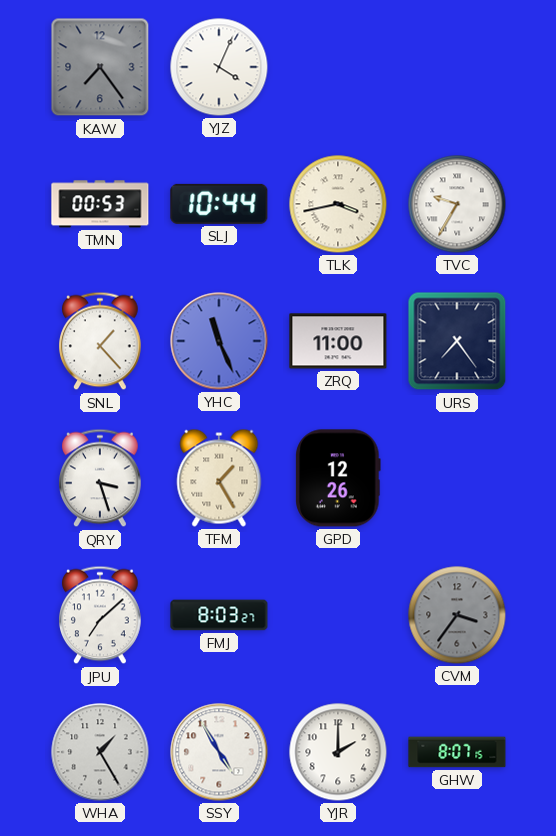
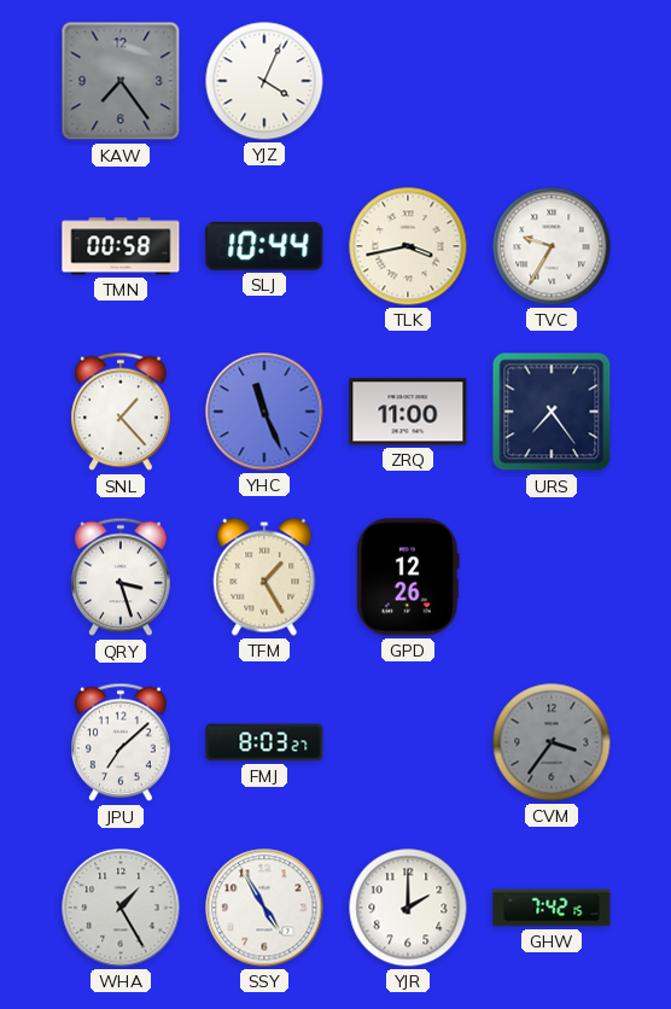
TMN: 00:53 -> 00:58
GHW: 8:07 -> 7:42
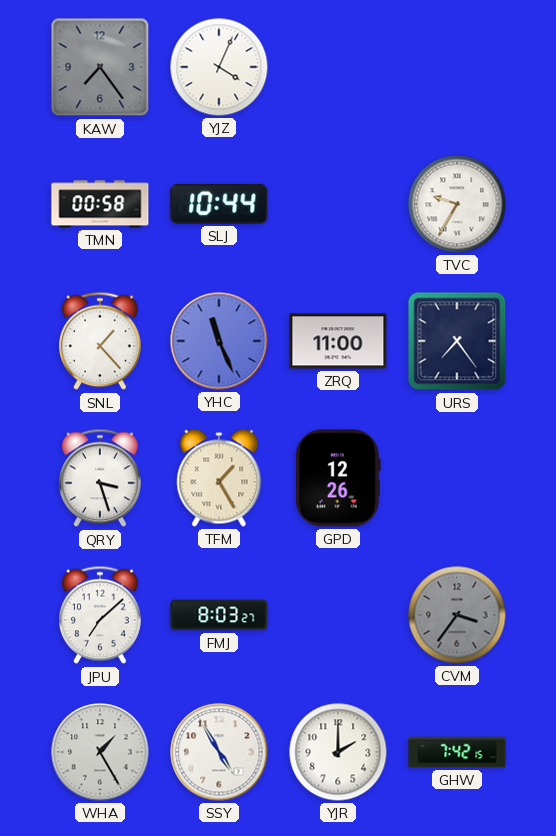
TLK: 3:43 -> none
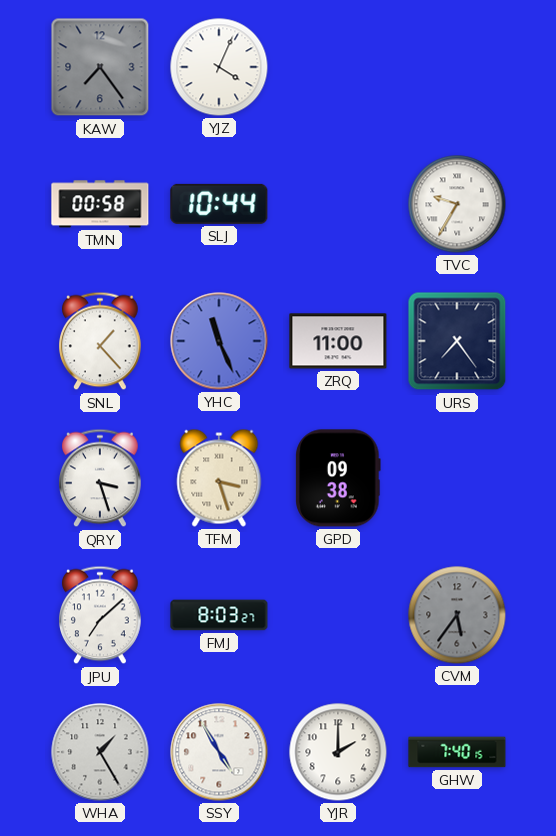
TFM: 1:25 -> 3:27
GPD: 12:26 -> 09:38
CVM: 3:36 -> 5:36
GHW: 7:42 -> 7:40
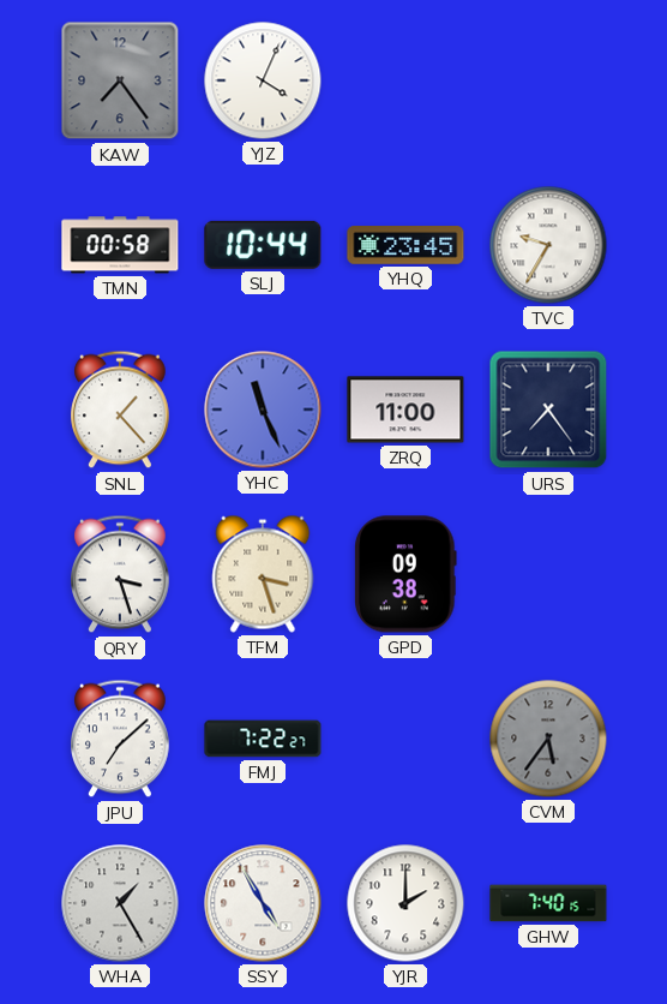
YHQ: none -> 23:45
FMJ: 8:03 -> 7:22
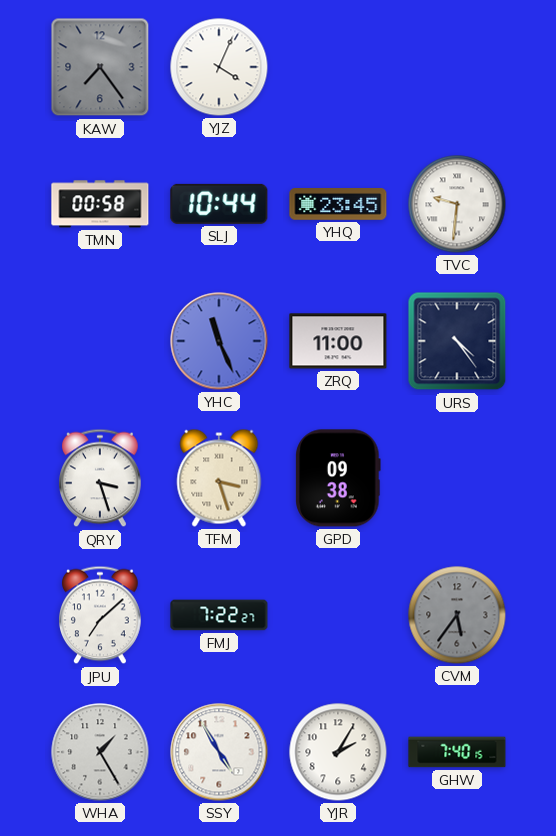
TVC: 9:35 -> 9:31
SNL: 1:23 -> none
URS: 7:24 -> 4:24
YJR: 2:00 -> 2:05
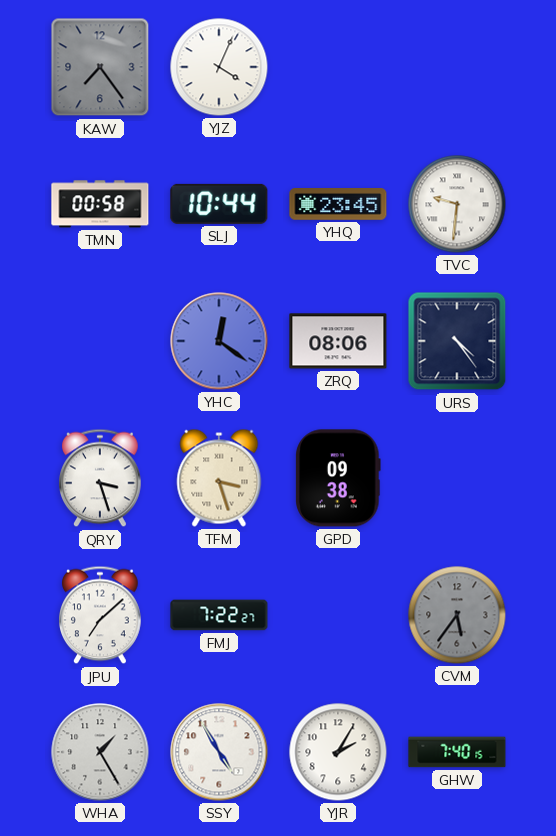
YHC: 11:26 -> 12:21
ZRQ: 11:00 -> 08:06
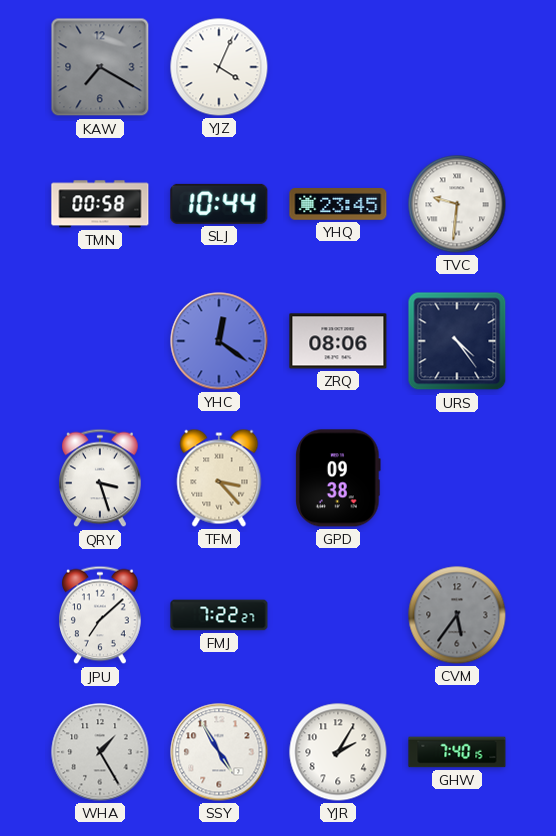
KAW: 7:24 -> 7:20
TFM: 3:27 -> 3:23
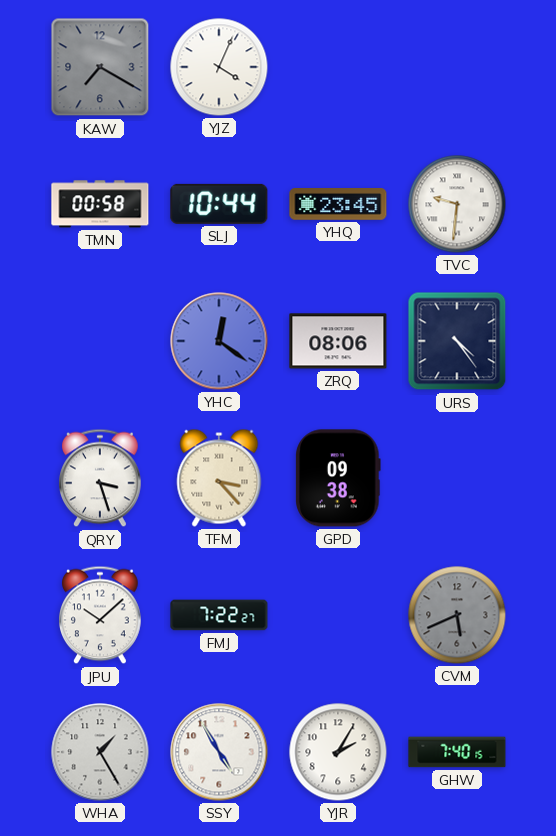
JPU: 7:08 -> 10:08
CVM: 5:36 -> 5:41
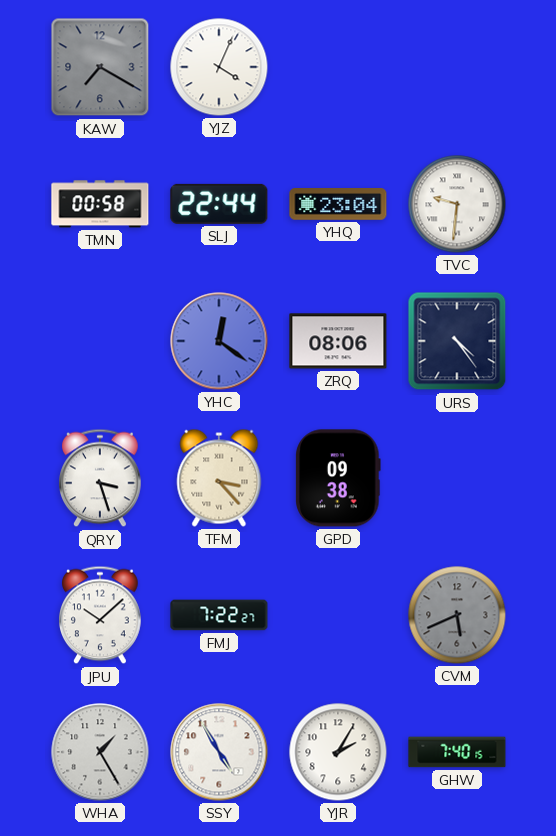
SLJ: 10:44 -> 22:44
YHQ: 23:45 -> 23:04
